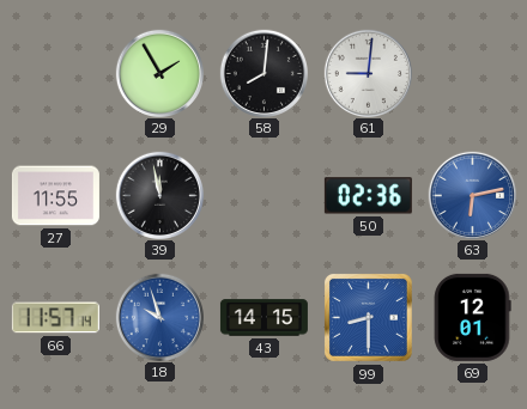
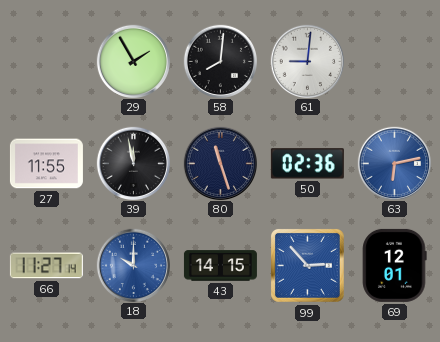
80: none -> 11:27
66: 11:57 -> 11:27
18: 9:57 -> 10:00
99: 8:30 -> 2:53
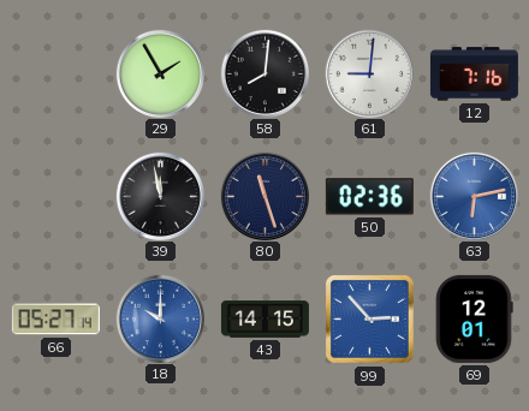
12: none -> 7:16
27: 11:55 -> none
66: 11:27 -> 05:27
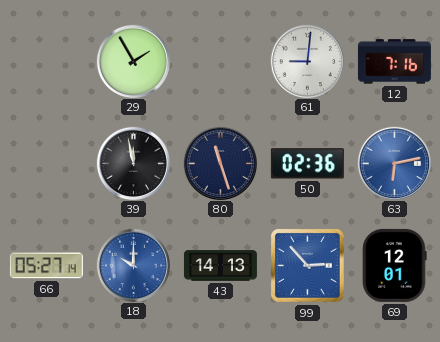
58: 8:01 -> none
43: 14:15 -> 14:13
